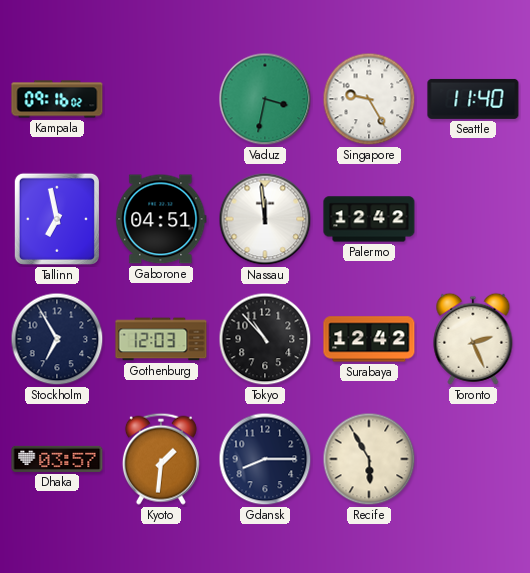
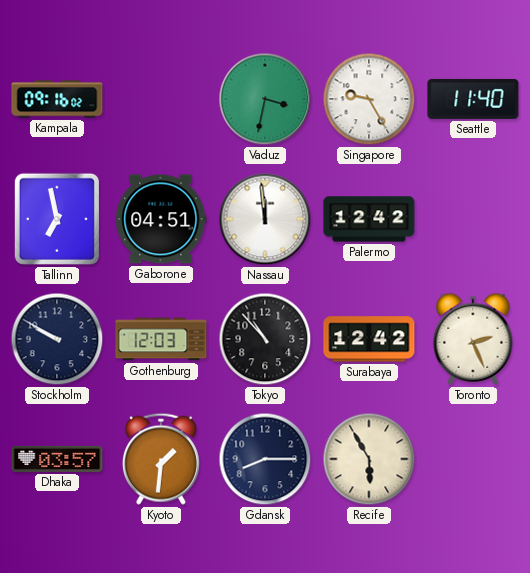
Stockholm: 6:55 -> 9:50
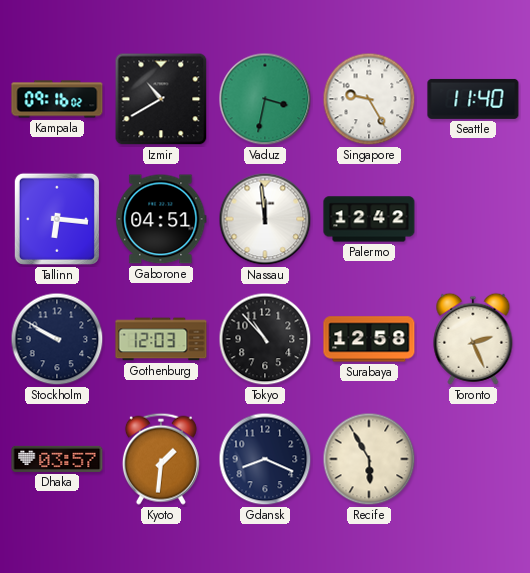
Izmir: none -> 10:40
Tallinn: 6:58 -> 6:16
Surabaya: 12:42 -> 12:58
Gdansk: 8:15 -> 8:19
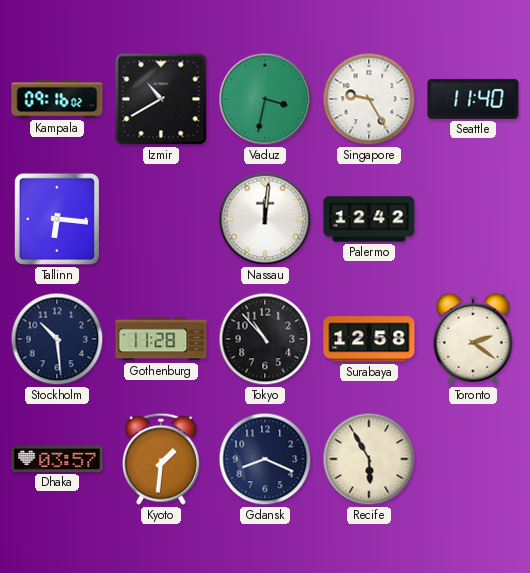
Gaborone: 04:51 -> none
Nassau: 11:59 -> 12:01
Stockholm: 9:50 -> 10:29
Gothenburg: 12:03 -> 11:28
Toronto: 2:26 -> 2:21
